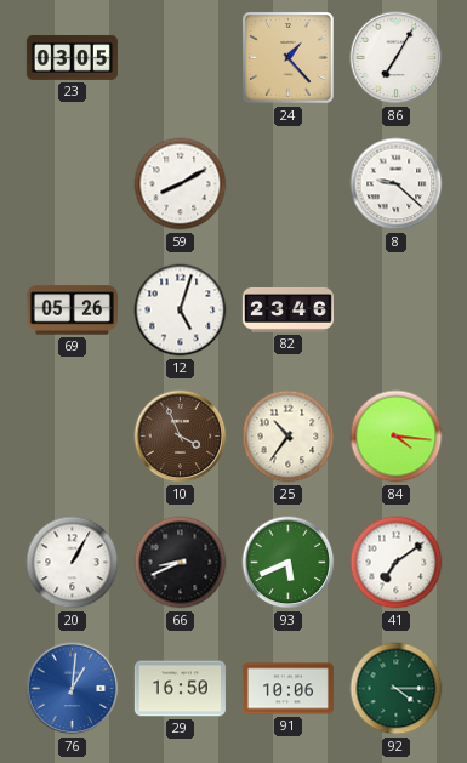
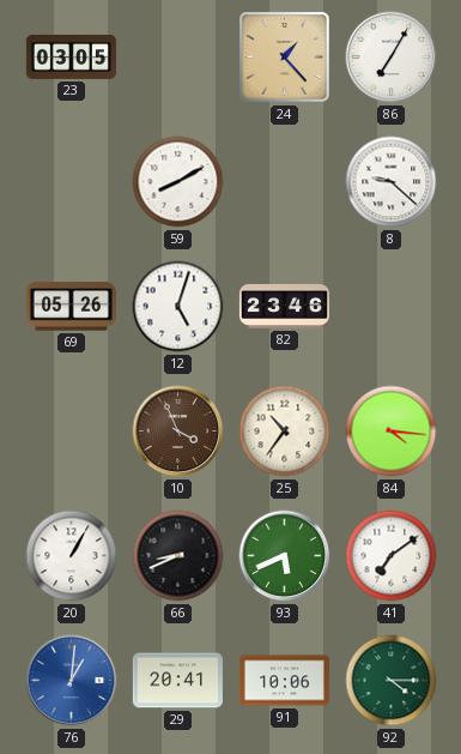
29: 16:50 -> 20:41
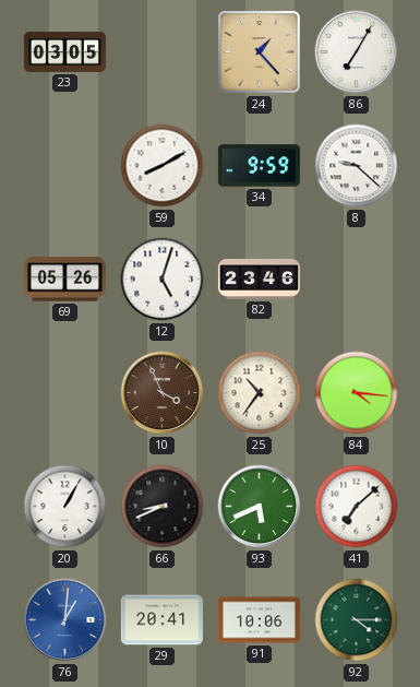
34: none -> 9:59
41: 7:09 -> 7:08
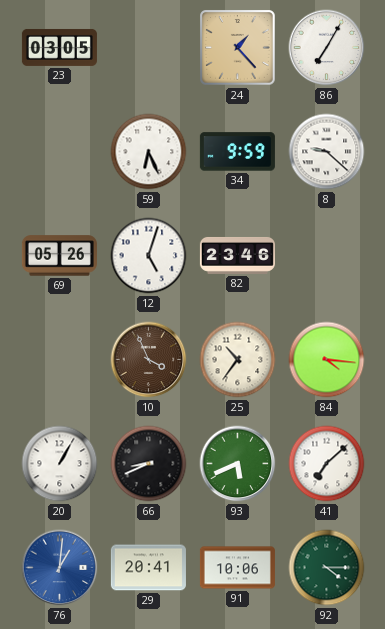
59: 8:10 -> 6:26
